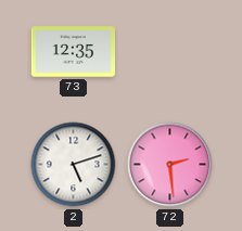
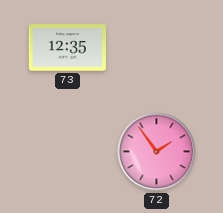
2: 5:12 -> none
72: 2:29 -> 1:54
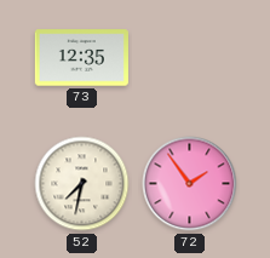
52: none -> 7:32
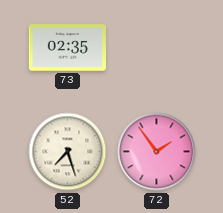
73: 12:35 -> 02:35
52: 7:32 -> 7:27
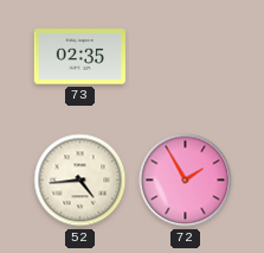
52: 7:27 -> 4:44
72: 1:54 -> 1:55
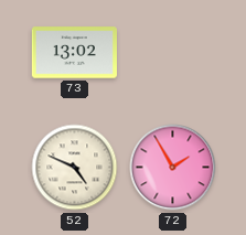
73: 02:35 -> 13:02
52: 4:44 -> 4:49
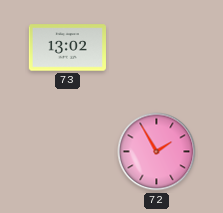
52: 4:49 -> none
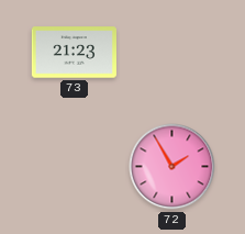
73: 13:02 -> 21:23
